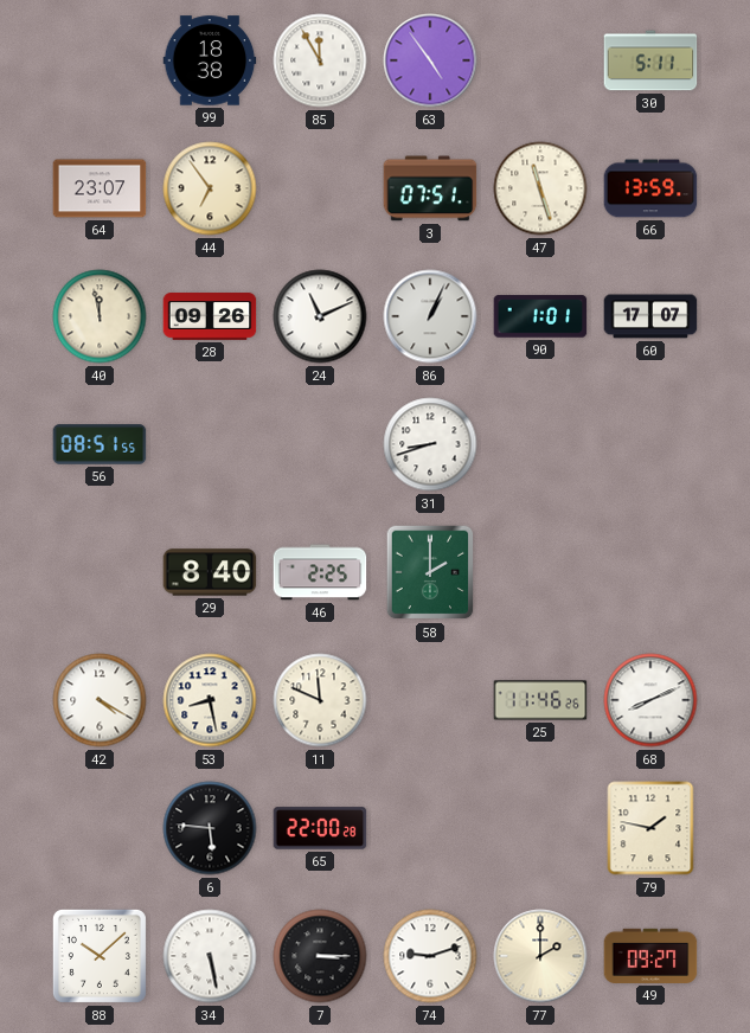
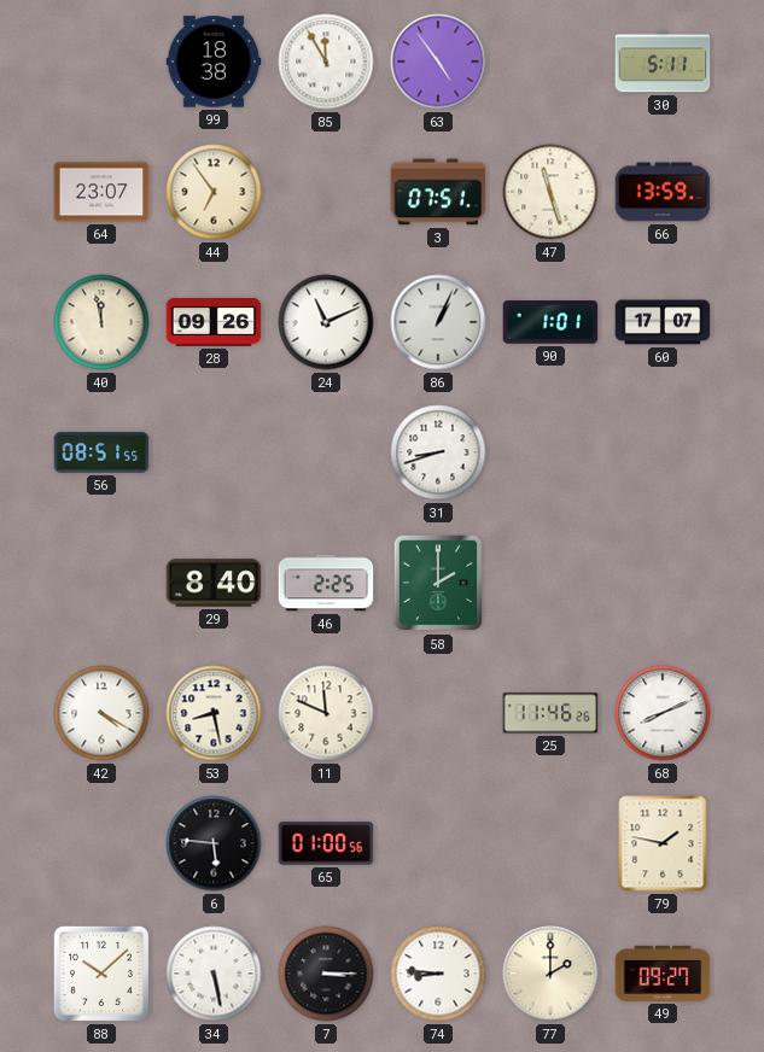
65: 22:00 -> 01:00
74: 9:12 -> 8:46
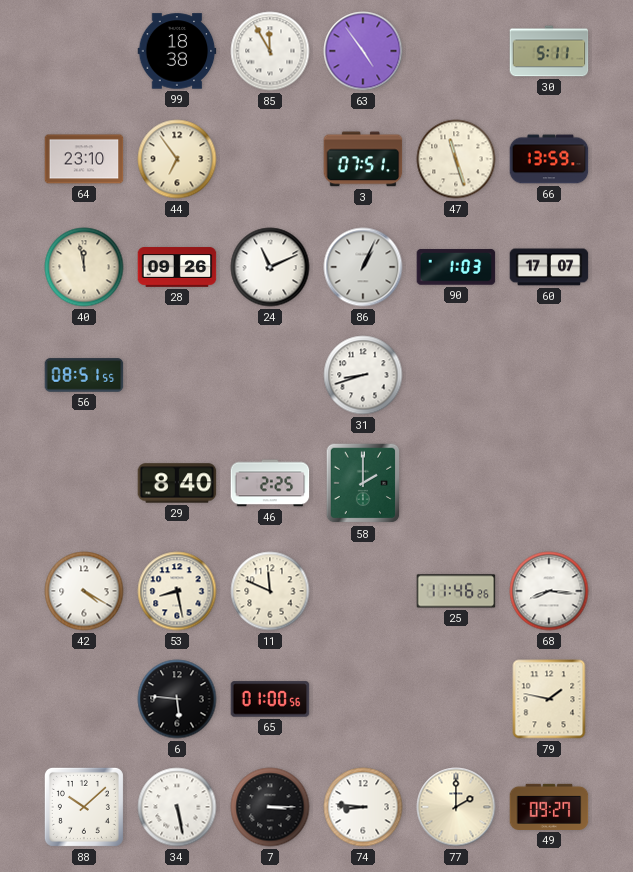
64: 23:07 -> 23:10
90: 1:01 -> 1:03
68: 8:11 -> 8:16
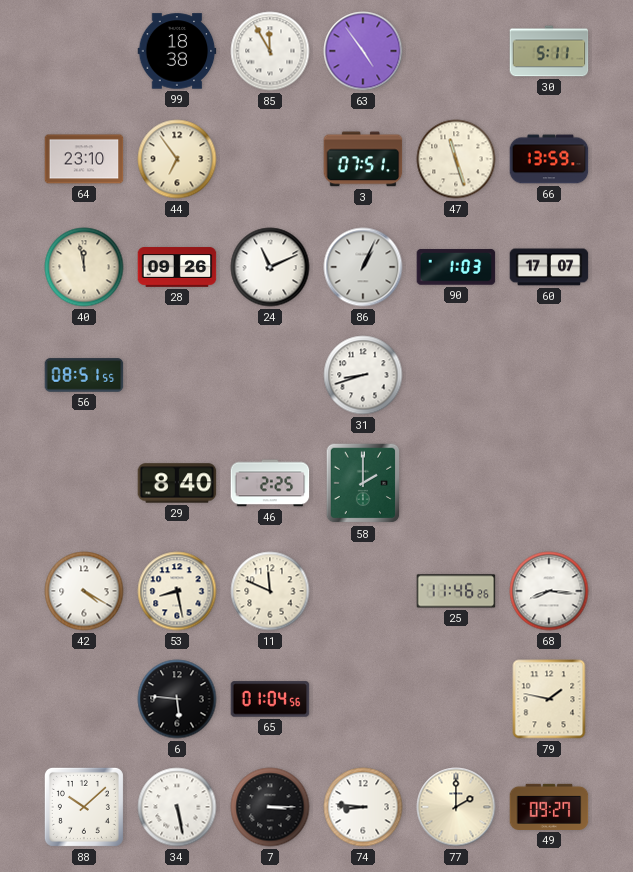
65: 01:00 -> 01:04
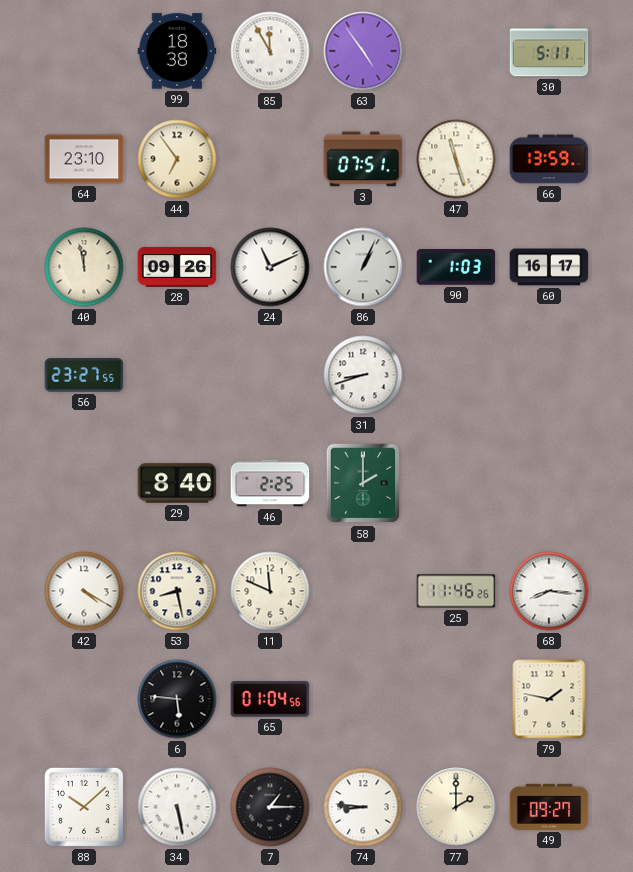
60: 17:07 -> 16:17
56: 08:51 -> 23:27
7: 3:15 -> 1:15
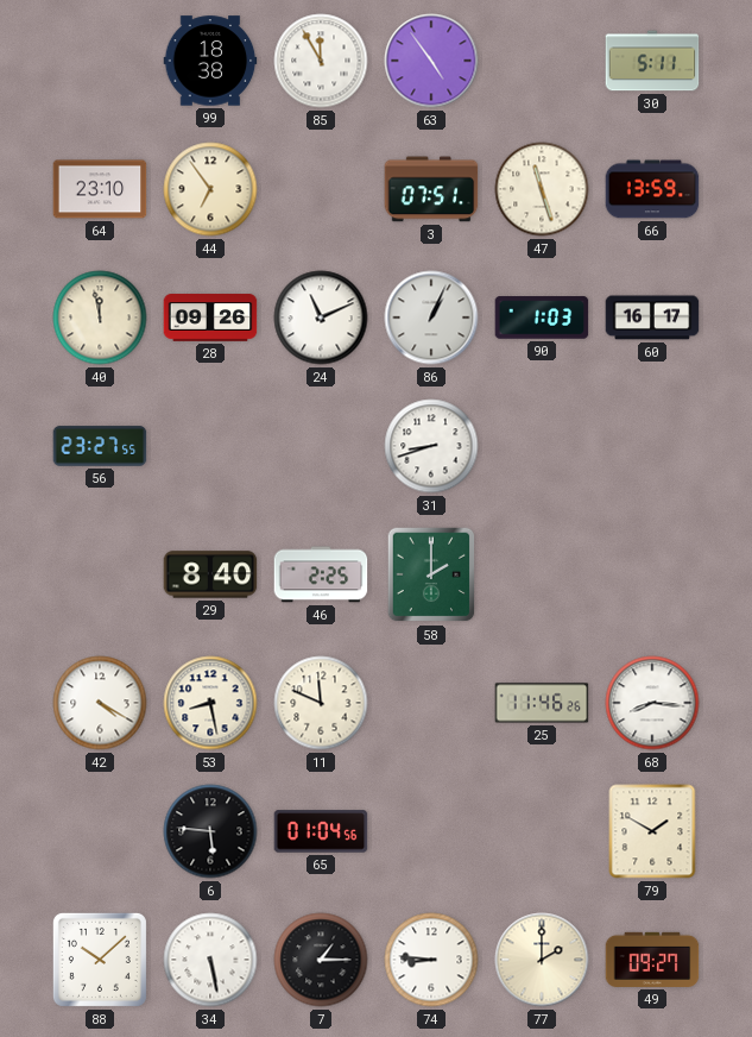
79: 1:47 -> 1:50
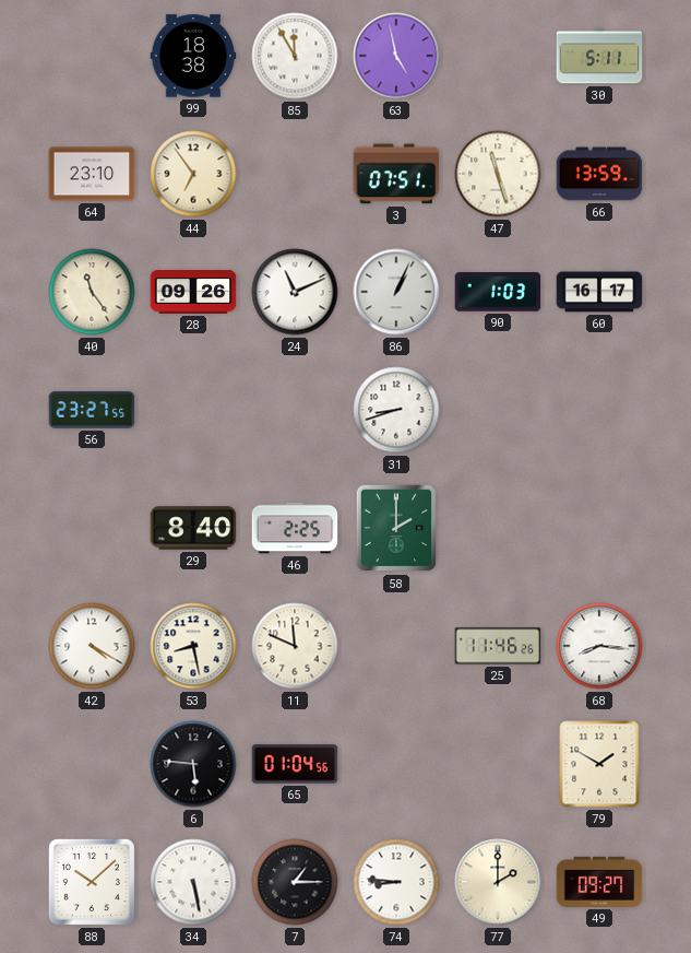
63: 4:54 -> 4:58
40: 11:58 -> 11:24
